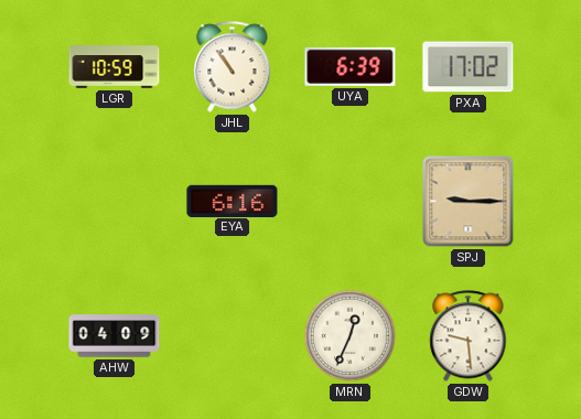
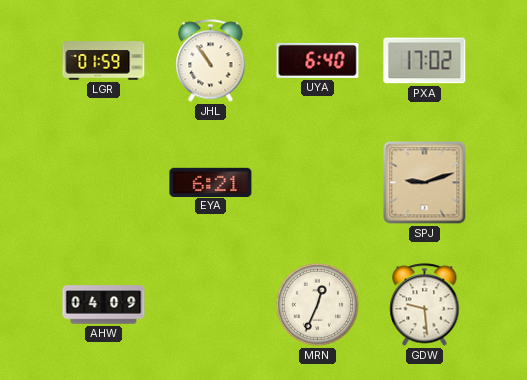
LGR: 10:59 -> 01:59
UYA: 6:39 -> 6:40
EYA: 6:16 -> 6:21
SPJ: 9:15 -> 9:12
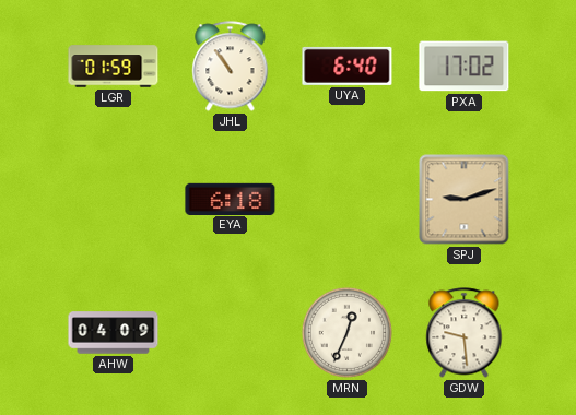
EYA: 6:21 -> 6:18
